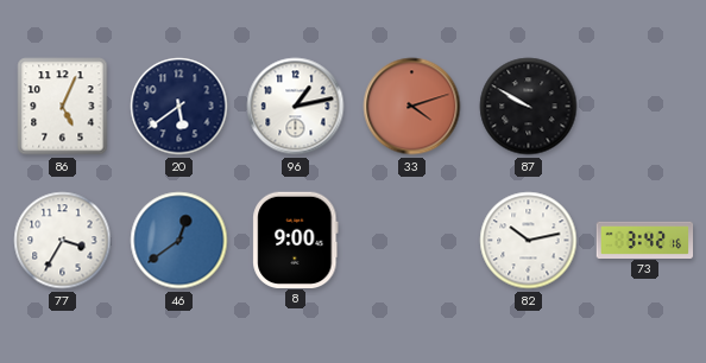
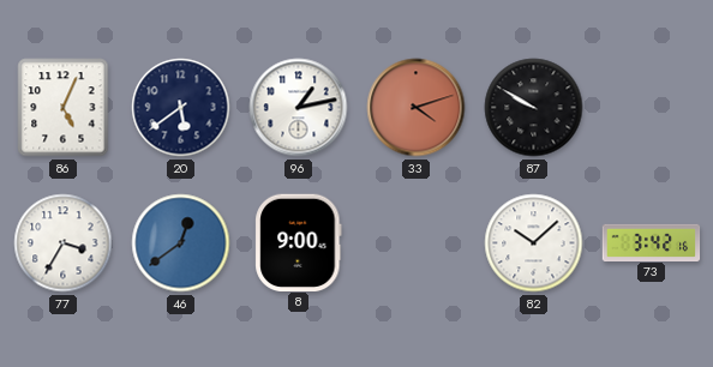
82: 10:13 -> 10:08
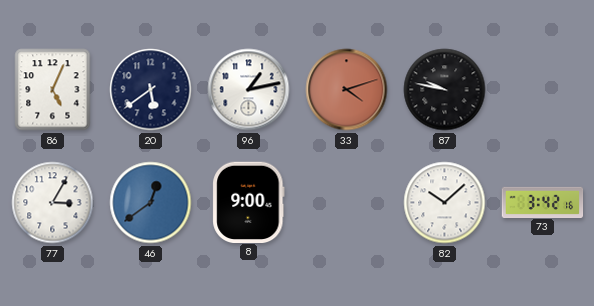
87: 9:50 -> 9:47
77: 3:35 -> 3:05
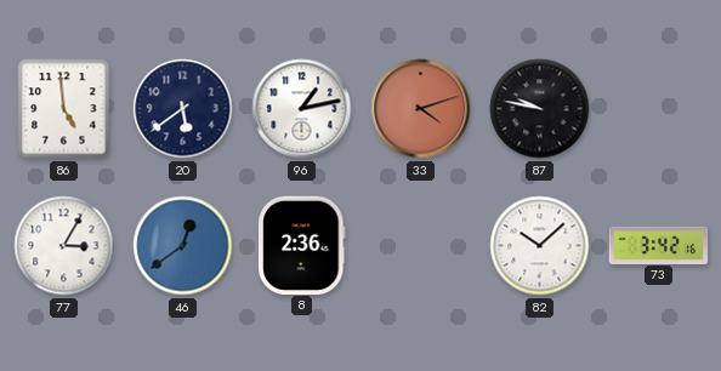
86: 5:04 -> 4:59
8: 9:00 -> 2:36
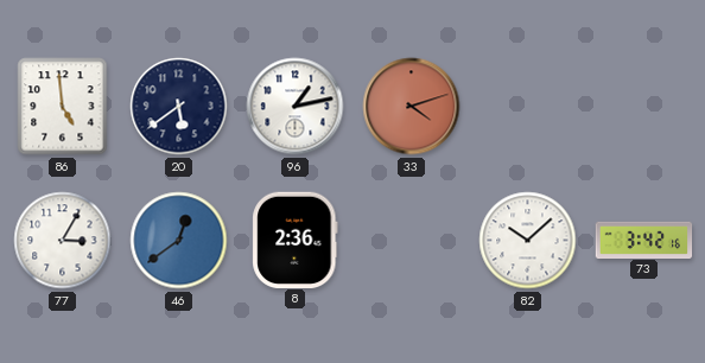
87: 9:47 -> none
